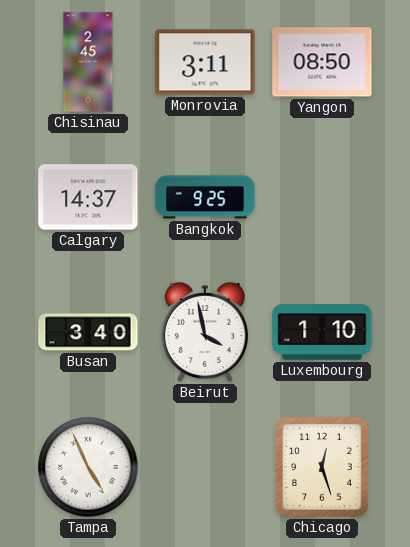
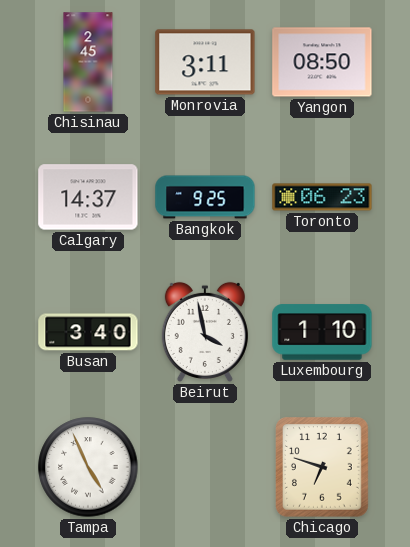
Toronto: none -> 06:23
Chicago: 12:27 -> 6:48
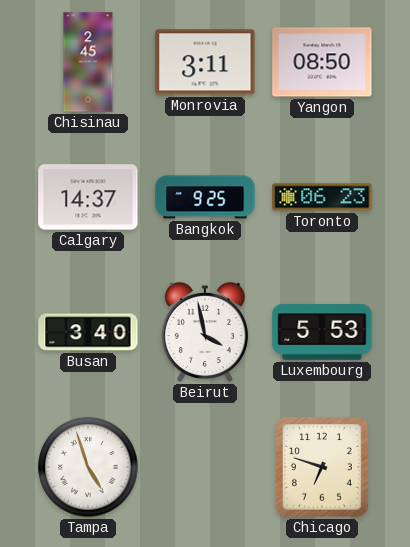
Luxembourg: 1:10 -> 5:53
Tampa: 4:56 -> 4:57
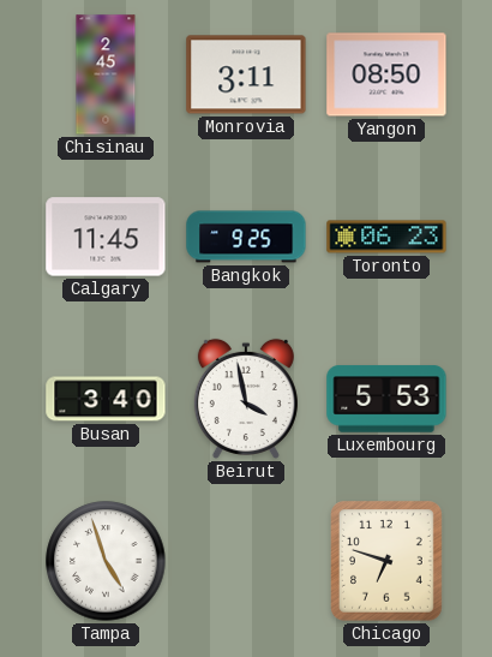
Calgary: 14:37 -> 11:45
